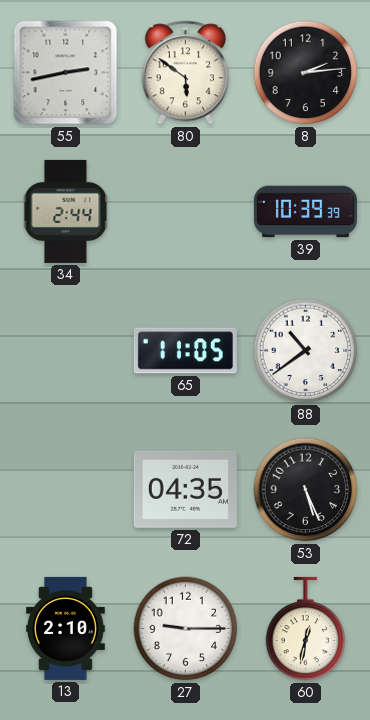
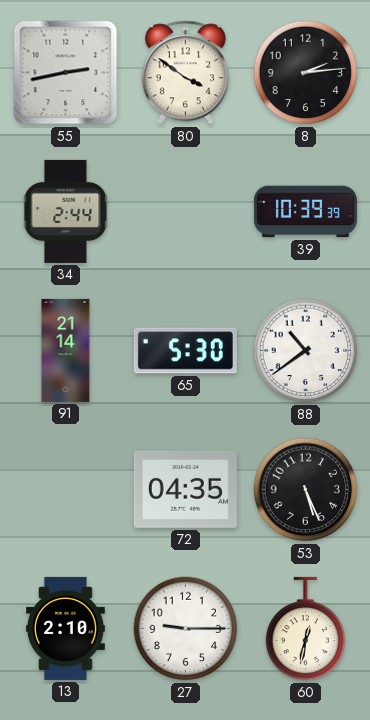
80: 5:51 -> 3:51
91: none -> 21:14
65: 11:05 -> 5:30
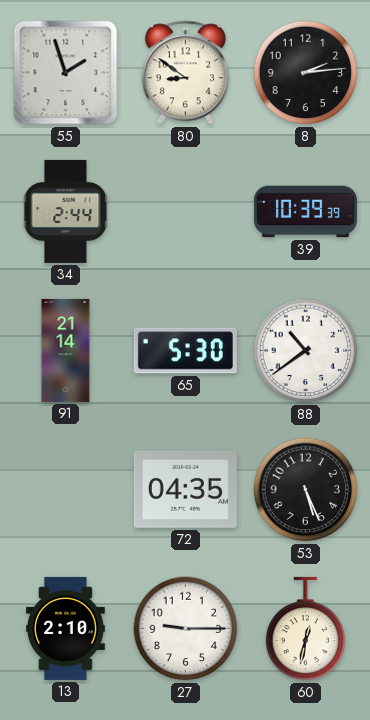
55: 2:43 -> 1:57
80: 3:51 -> 8:51
